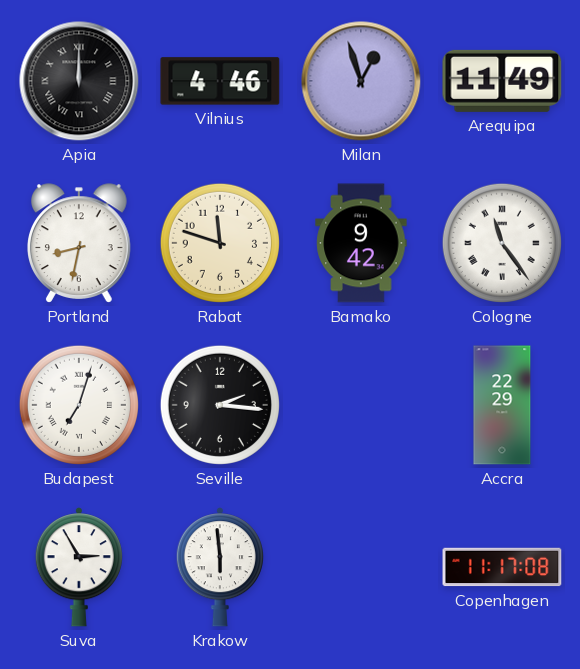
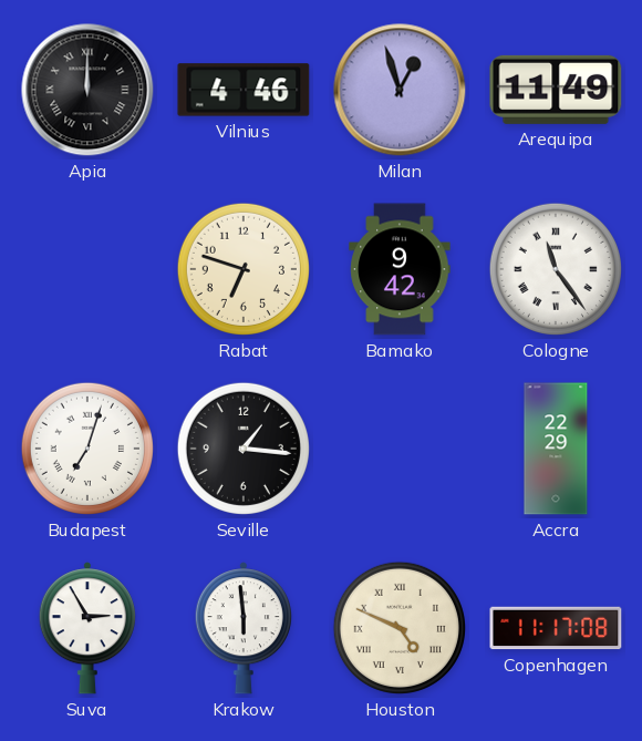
Portland: 8:32 -> none
Rabat: 11:48 -> 6:48
Seville: 2:16 -> 1:16
Houston: none -> 4:49
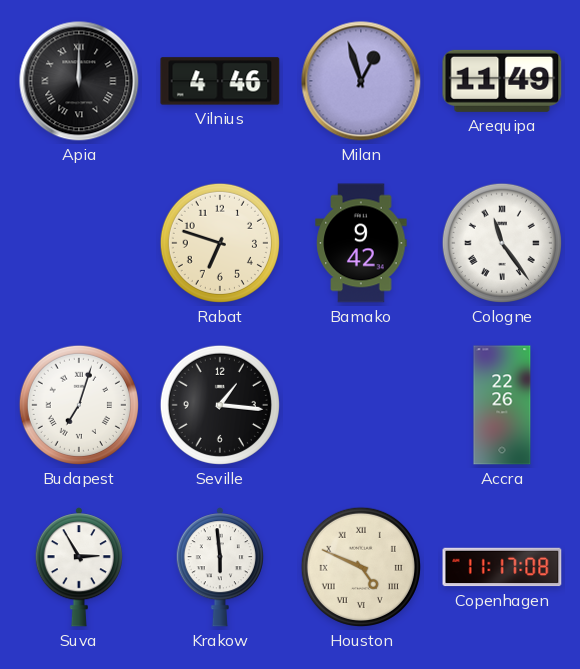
Accra: 22:29 -> 22:26
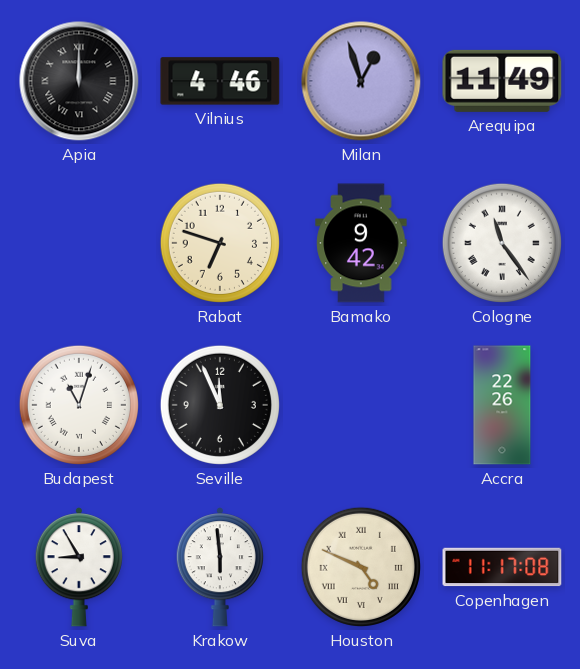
Budapest: 7:03 -> 11:03
Seville: 1:16 -> 11:56
Suva: 2:55 -> 8:55
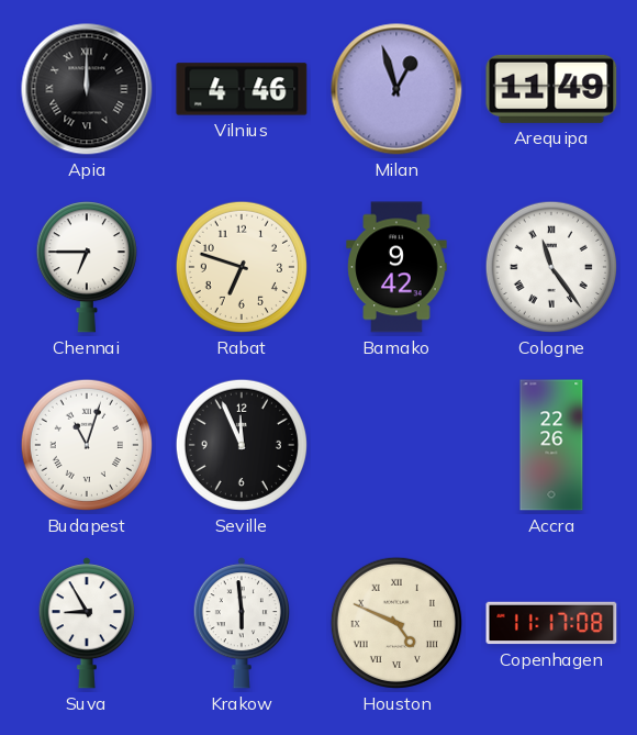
Chennai: none -> 6:45
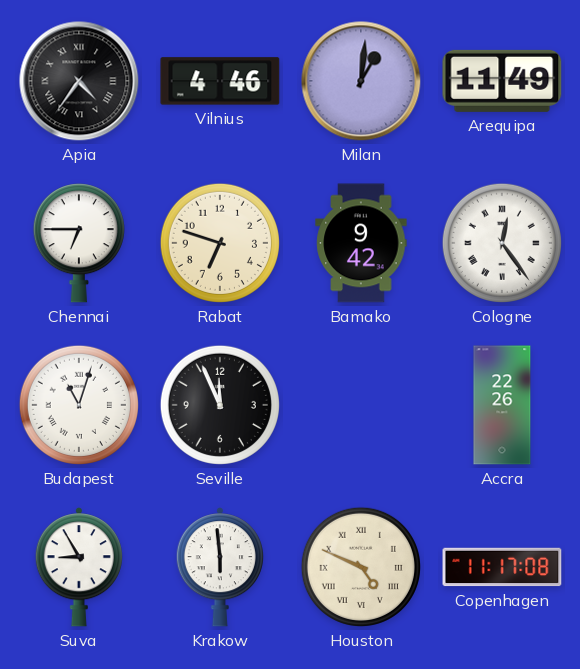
Apia: 12:00 -> 4:36
Milan: 12:57 -> 1:01
Cologne: 11:24 -> 12:24
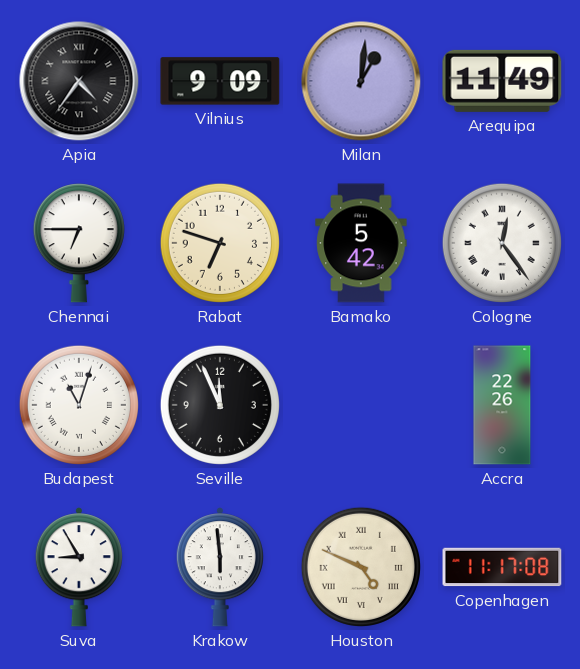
Vilnius: 4:46 -> 9:09
Bamako: 9:42 -> 5:42
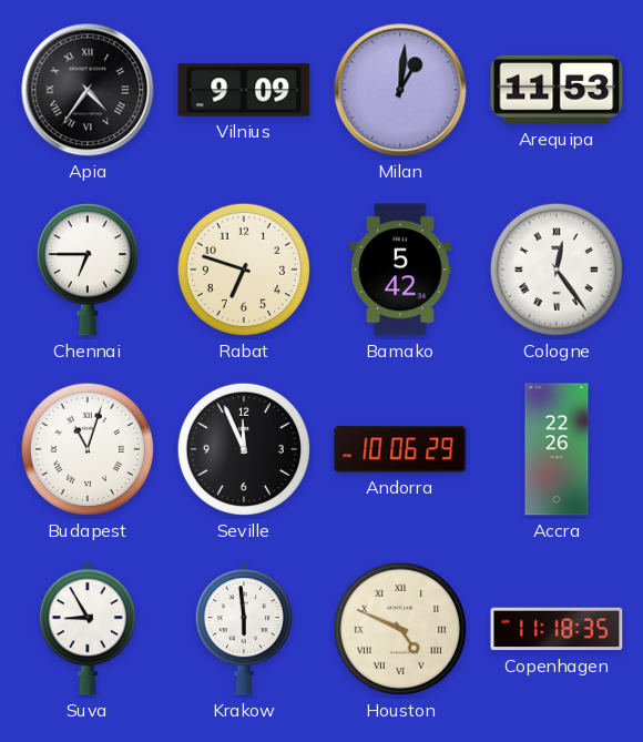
Arequipa: 11:49 -> 11:53
Andorra: none -> 10:06
Copenhagen: 11:17 -> 11:18
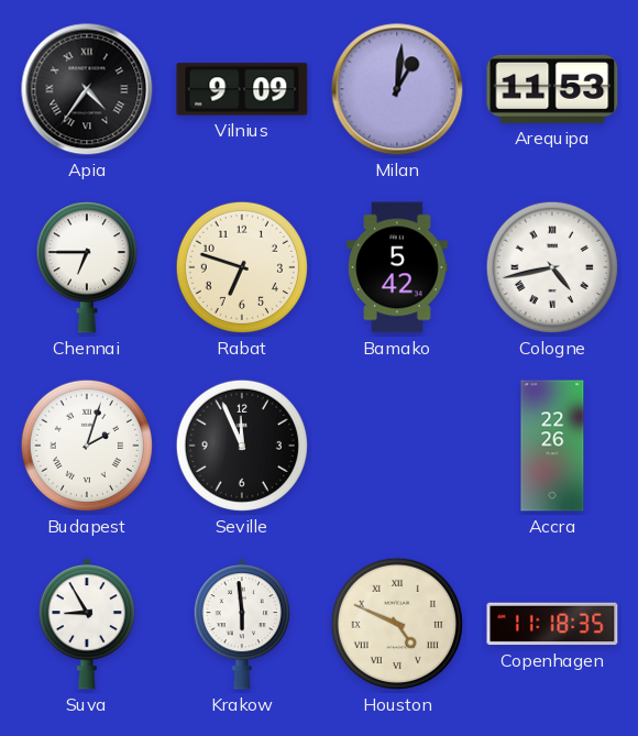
Cologne: 12:24 -> 4:43
Budapest: 11:03 -> 2:03
Andorra: 10:06 -> none
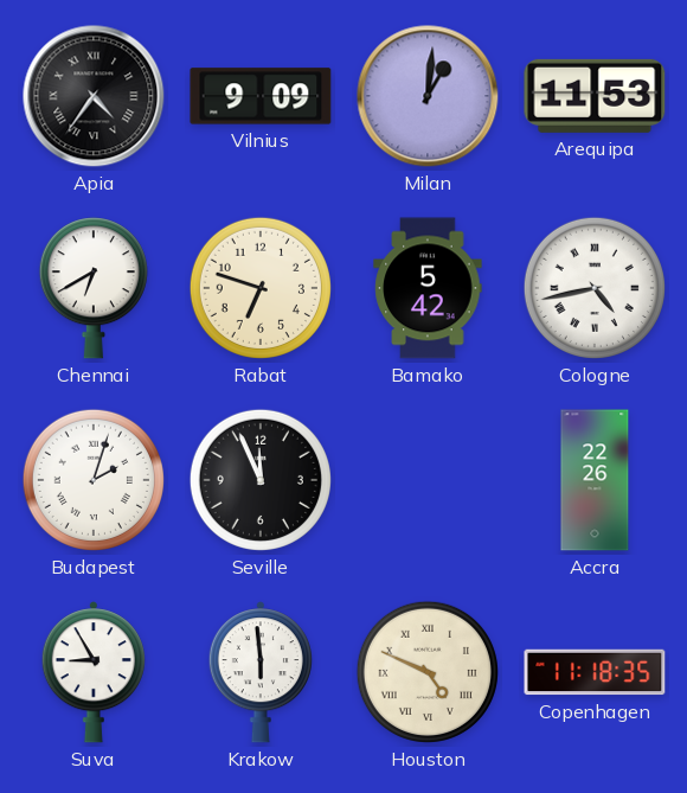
Chennai: 6:45 -> 6:40
